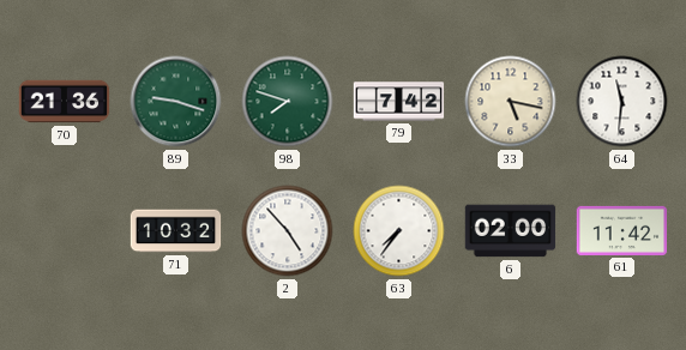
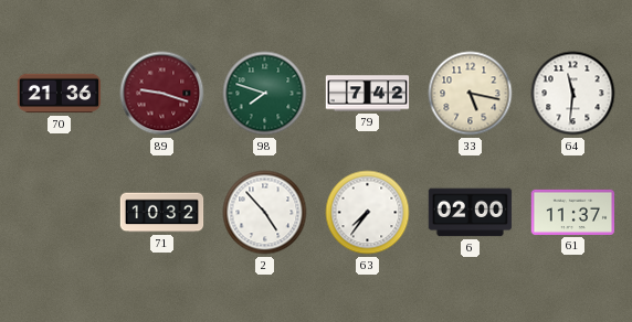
89 dial: green -> burgundy
61: 11:42 -> 11:37
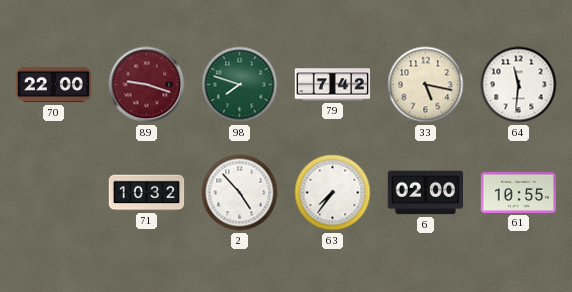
70: 21:36 -> 22:00
61: 11:37 -> 10:55
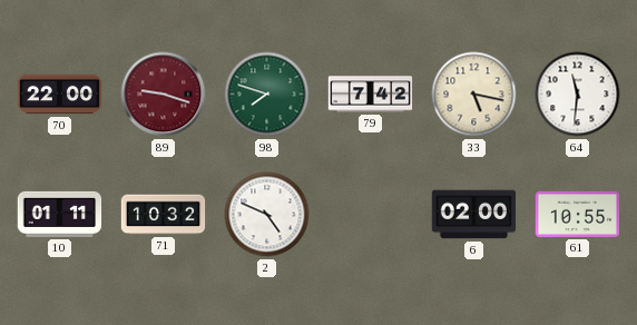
10: none -> 01:11
2: 4:53 -> 4:49
63: 7:36 -> none
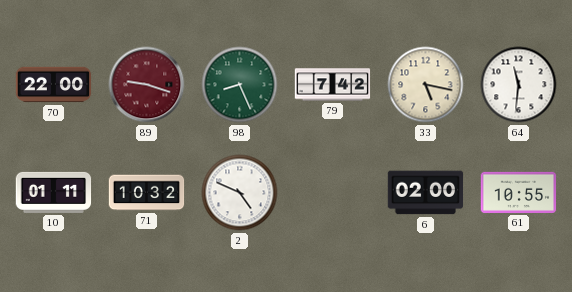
98: 7:48 -> 8:26
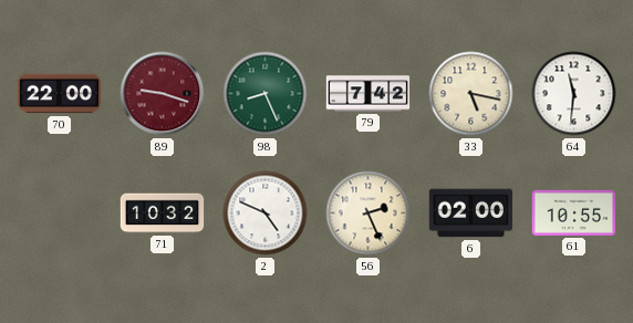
10: 01:11 -> none
56: none -> 2:26
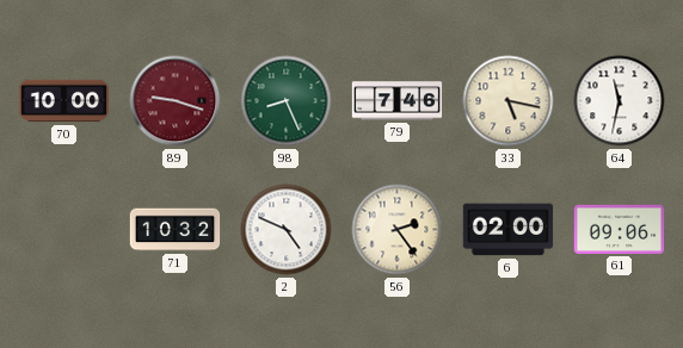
70: 22:00 -> 10:00
79: 7:42 -> 7:46
64: 11:31 -> 11:32
56: 2:26 -> 2:24
61: 10:55 -> 09:06
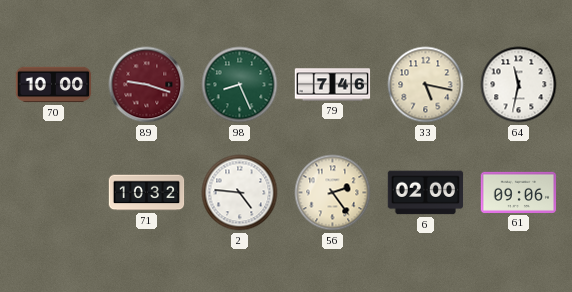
2: 4:49 -> 4:46
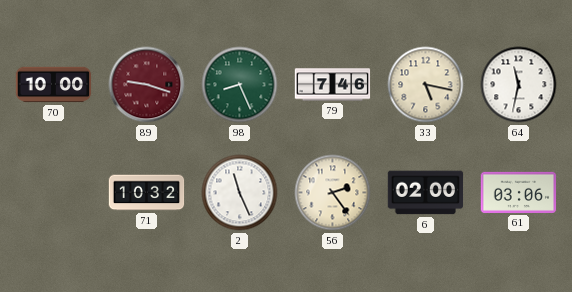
2: 4:46 -> 11:26
61: 09:06 -> 03:06
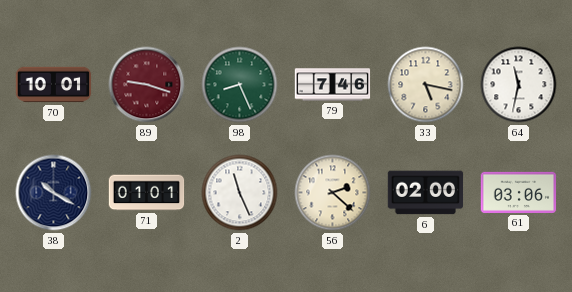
70: 10:00 -> 10:01
38: none -> 10:20
71: 10:32 -> 01:01
56: 2:24 -> 2:22
